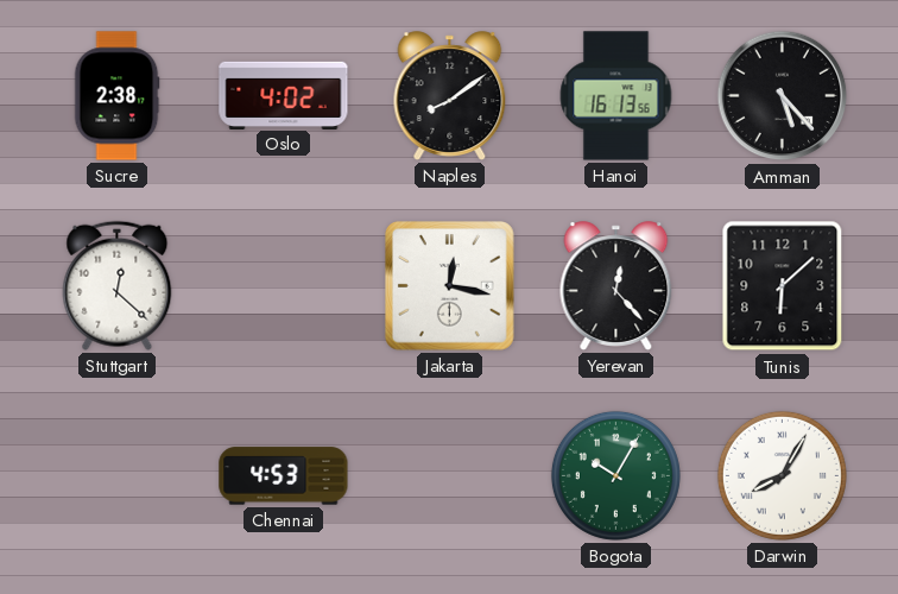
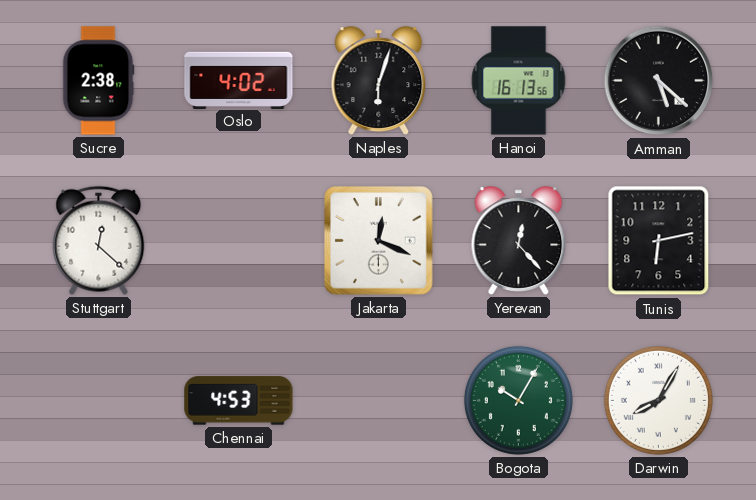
Naples: 8:09 -> 6:03
Amman: 5:23 -> 5:22
Jakarta: 12:17 -> 12:19
Tunis: 6:08 -> 6:13
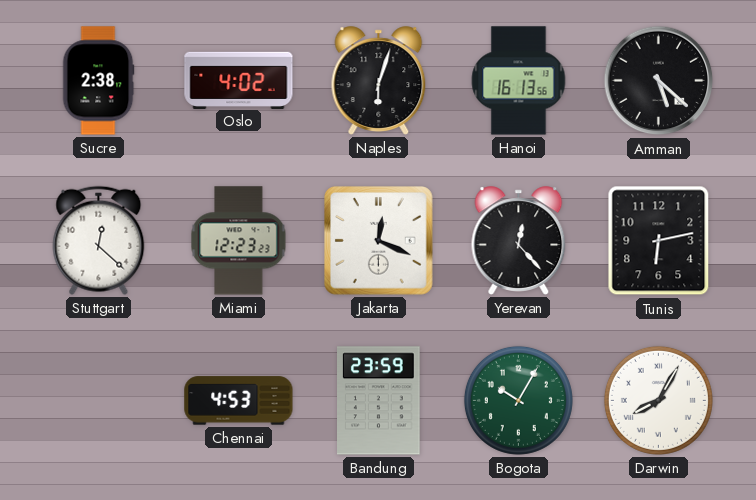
Miami: none -> 12:23
Bandung: none -> 23:59
